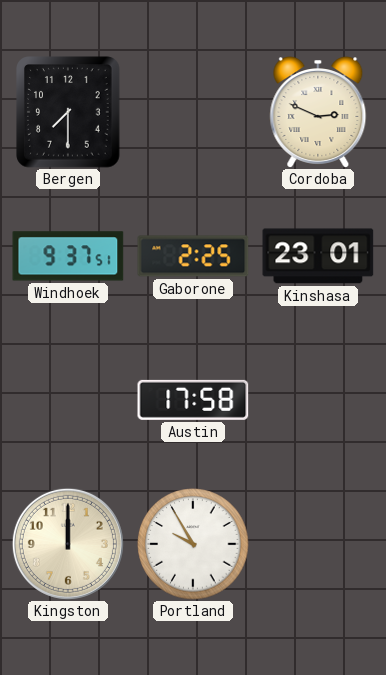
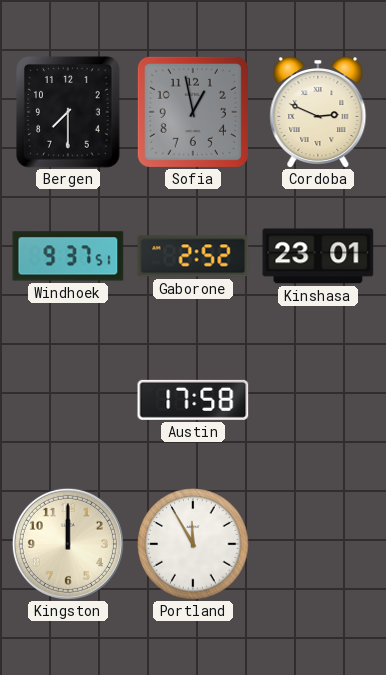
Sofia: none -> 12:58
Gaborone: 2:25 -> 2:52
Portland: 9:55 -> 11:55
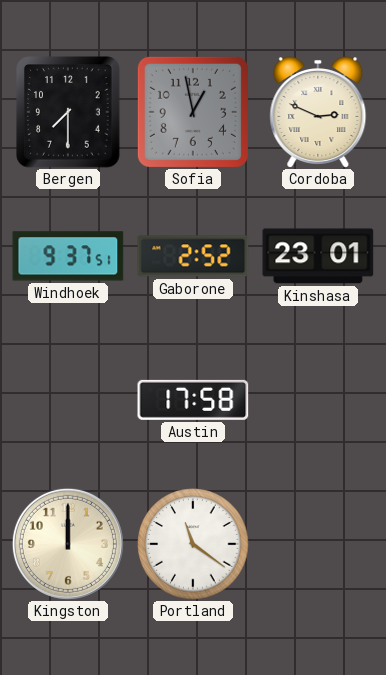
Portland: 11:55 -> 11:21
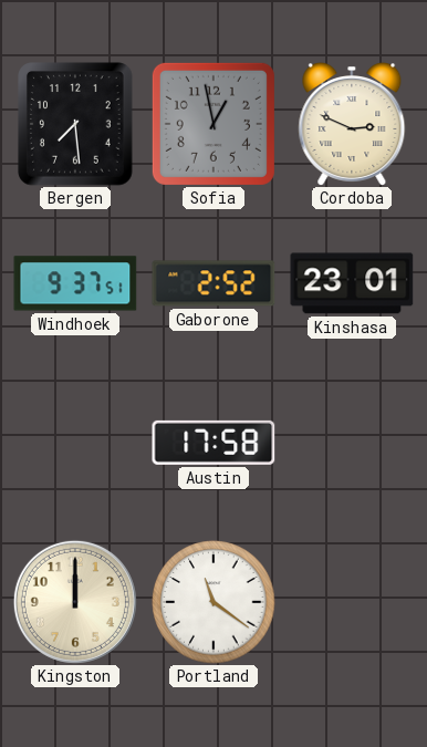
Bergen: 7:30 -> 7:29
